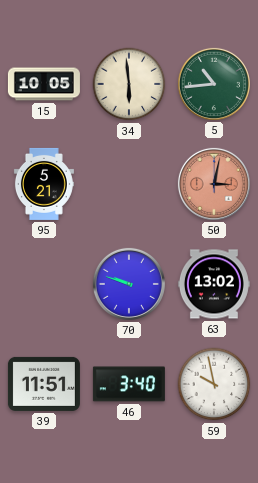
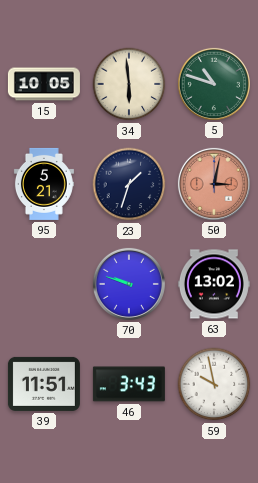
5: 10:44 -> 10:48
23: none -> 1:33
46: 3:40 -> 3:43
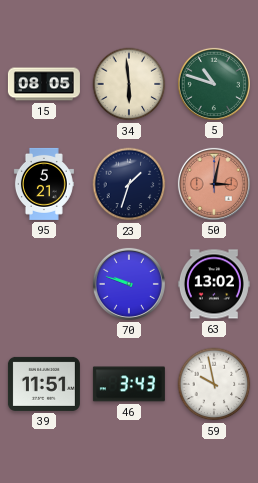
15: 10:05 -> 08:05
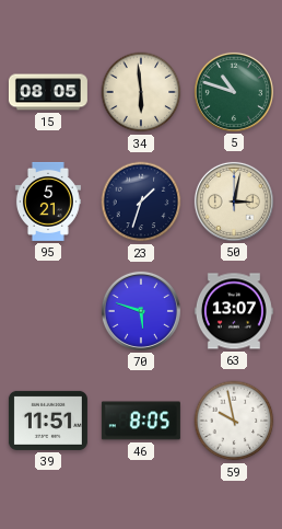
50 dial: salmon -> cream
70: 9:48 -> 5:48
63: 13:02 -> 13:07
46: 3:43 -> 8:05
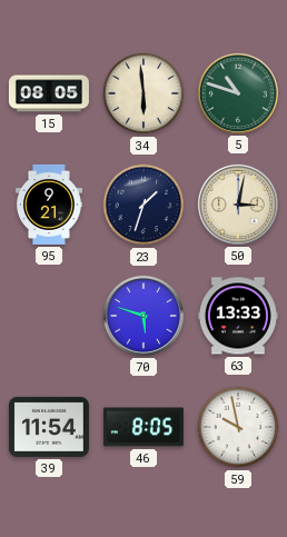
95: 5:21 -> 9:21
63: 13:07 -> 13:33
39: 11:51 -> 11:54
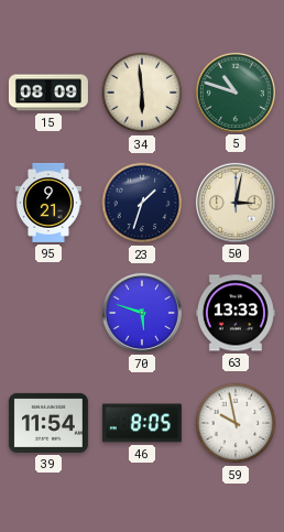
15: 08:05 -> 08:09
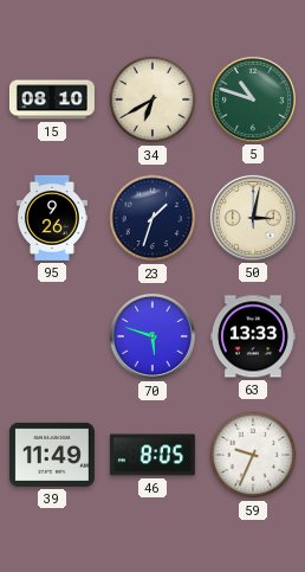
15: 08:09 -> 08:10
34: 5:59 -> 6:40
95: 9:21 -> 9:26
39: 11:54 -> 11:49
59: 9:58 -> 9:34
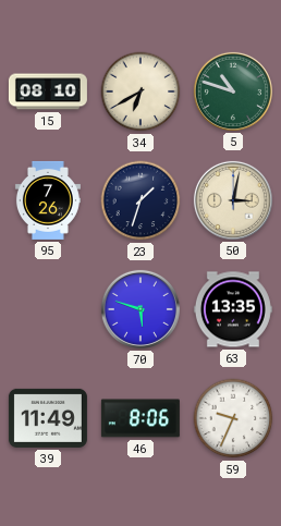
95: 9:26 -> 7:26
63: 13:33 -> 13:35
46: 8:05 -> 8:06
